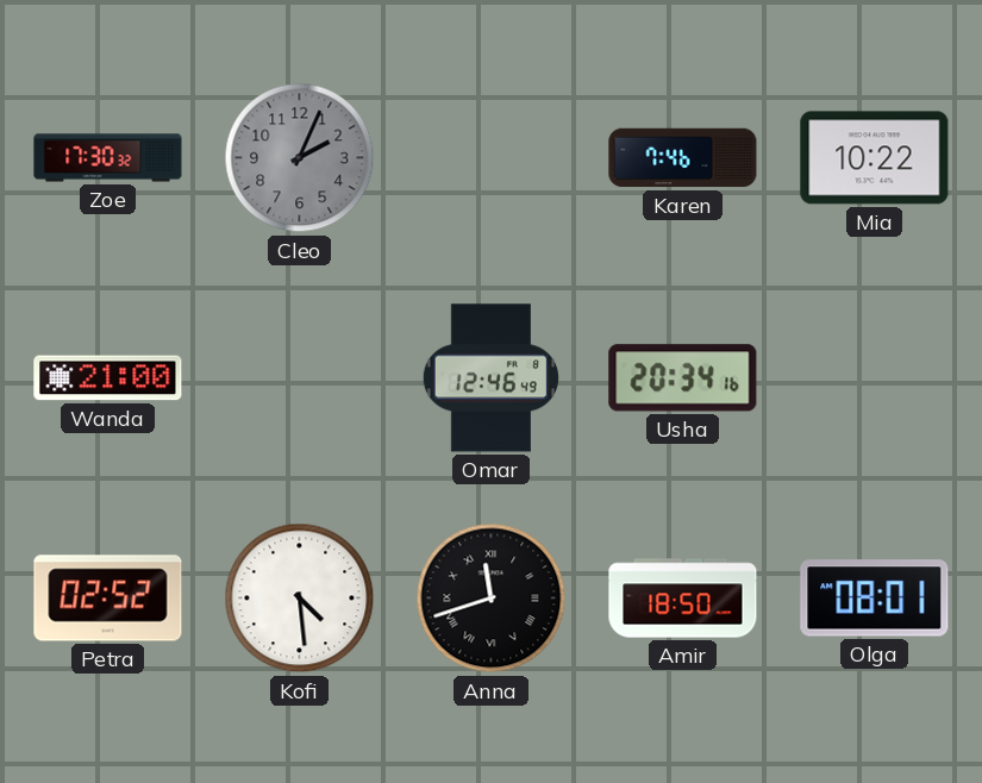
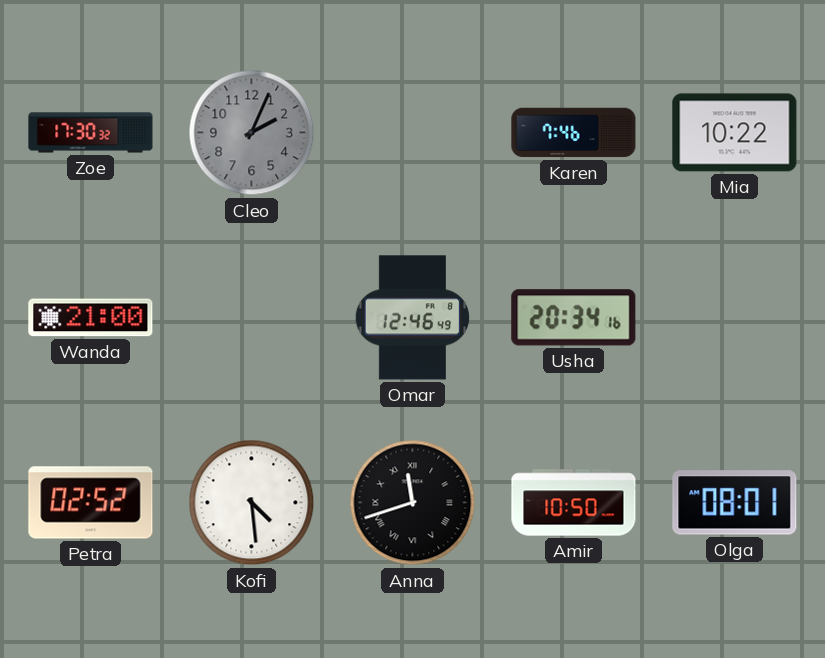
Amir: 18:50 -> 10:50
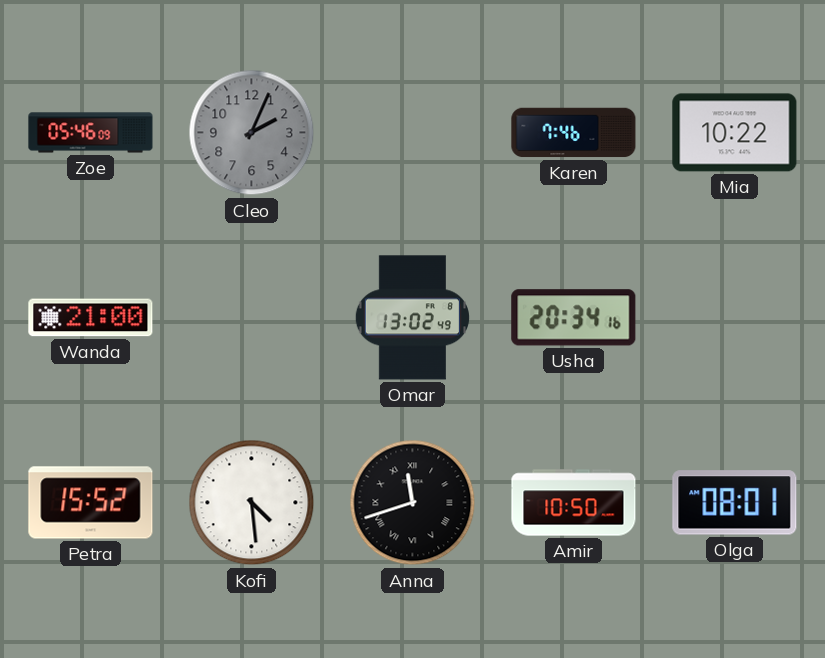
Zoe: 17:30 -> 05:46
Omar: 12:46 -> 13:02
Petra: 02:52 -> 15:52
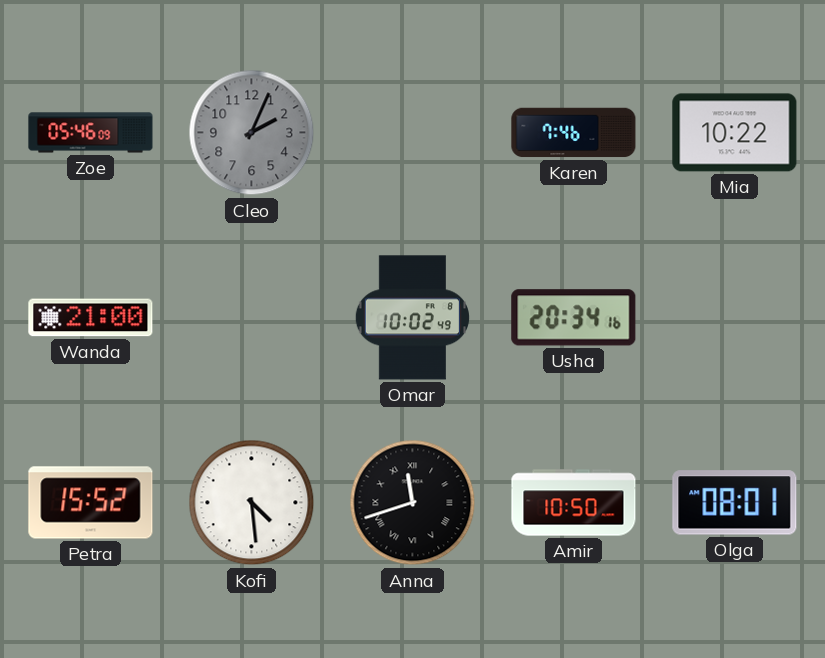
Omar: 13:02 -> 10:02
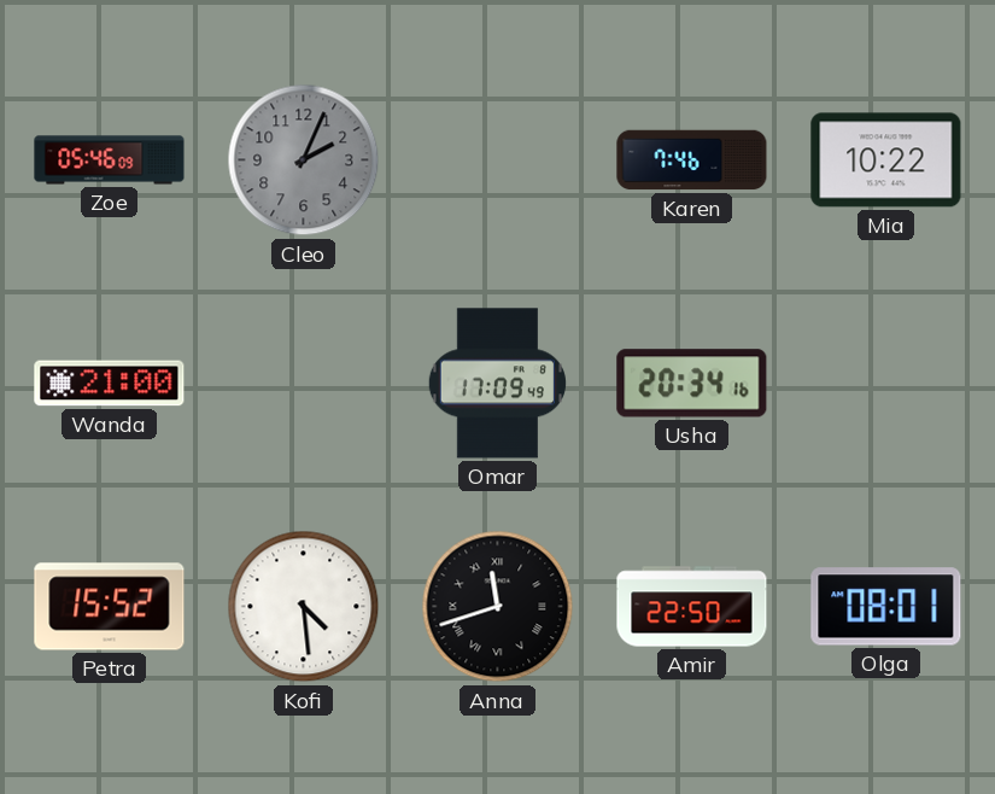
Omar: 10:02 -> 17:09
Amir: 10:50 -> 22:50
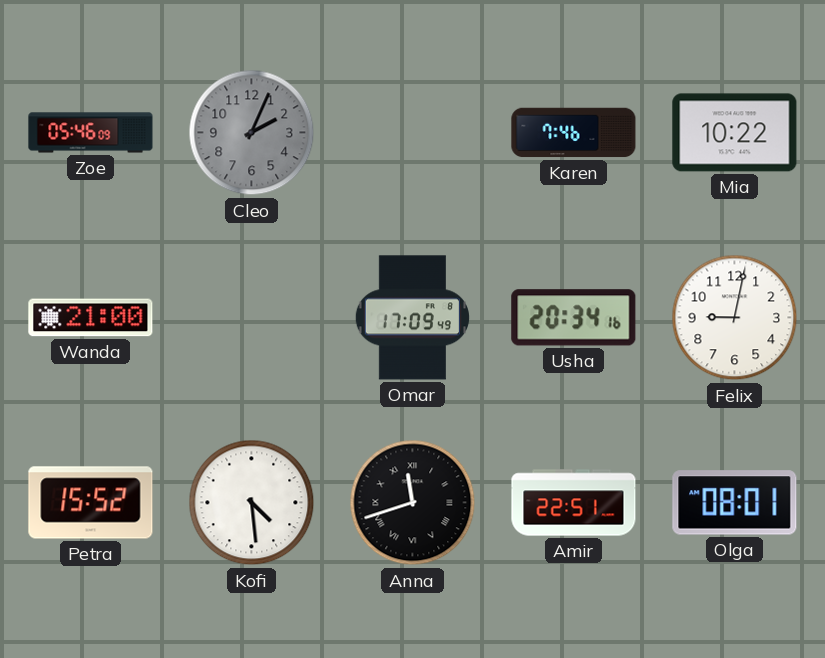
Felix: none -> 9:02
Amir: 22:50 -> 22:51
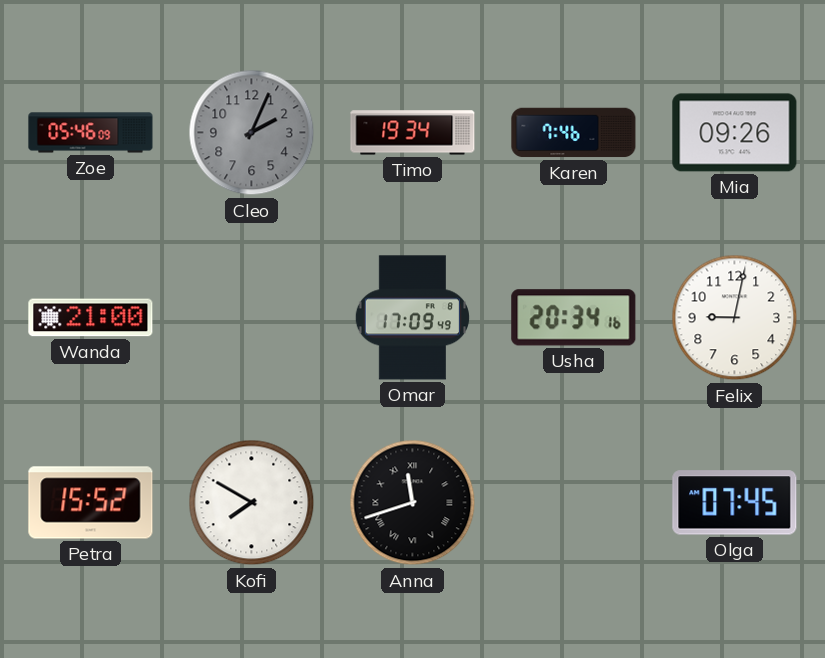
Timo: none -> 19:34
Mia: 10:22 -> 09:26
Kofi: 4:29 -> 7:50
Amir: 22:51 -> none
Olga: 08:01 -> 07:45
